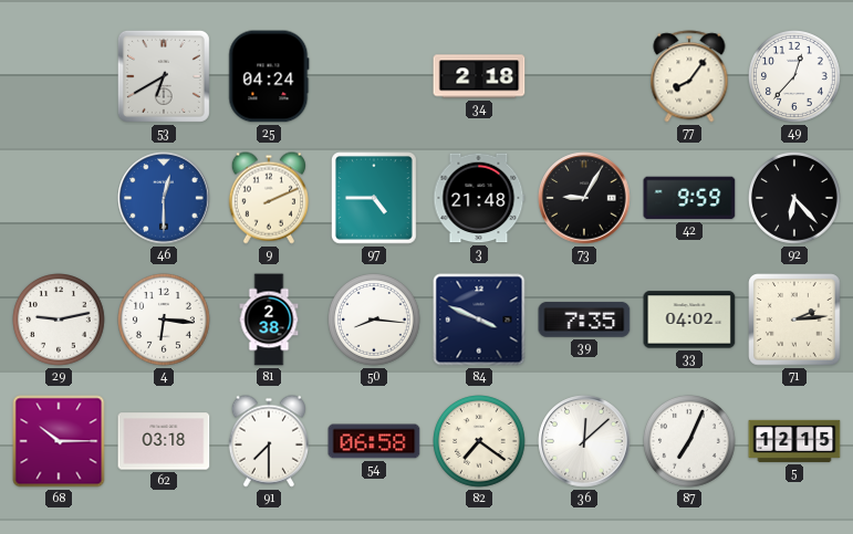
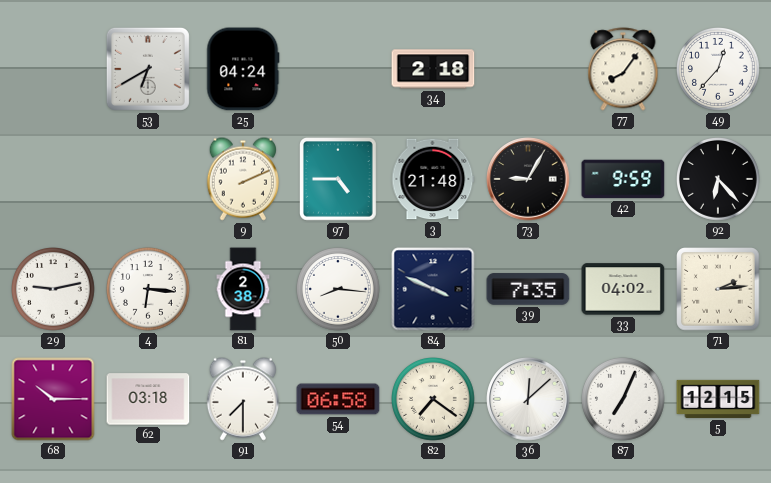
46: 12:30 -> none
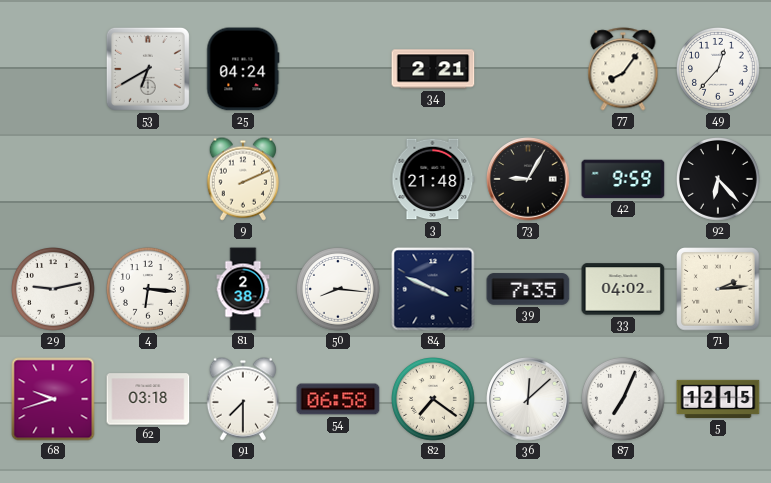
34: 2:18 -> 2:21
97: 4:45 -> none
68: 10:15 -> 9:42
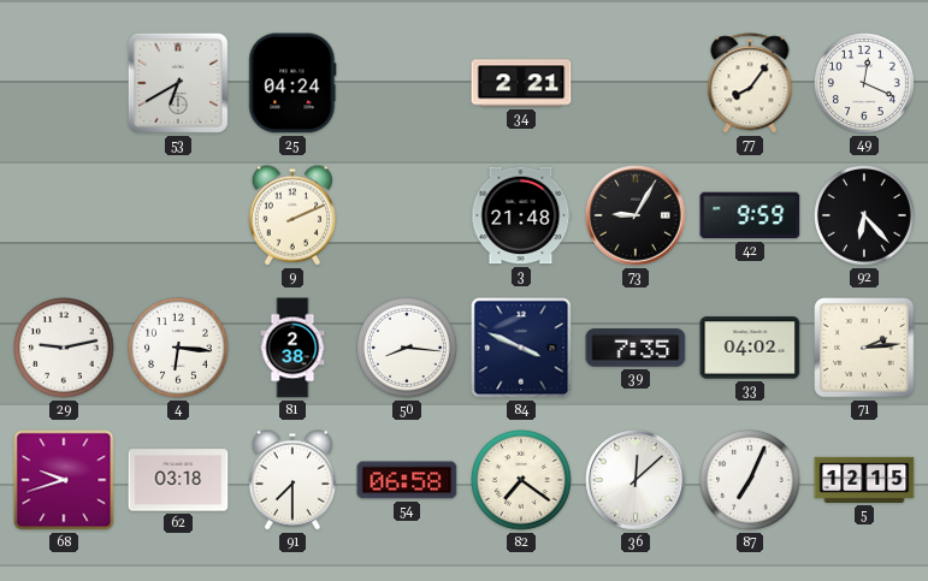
49: 12:37 -> 12:19
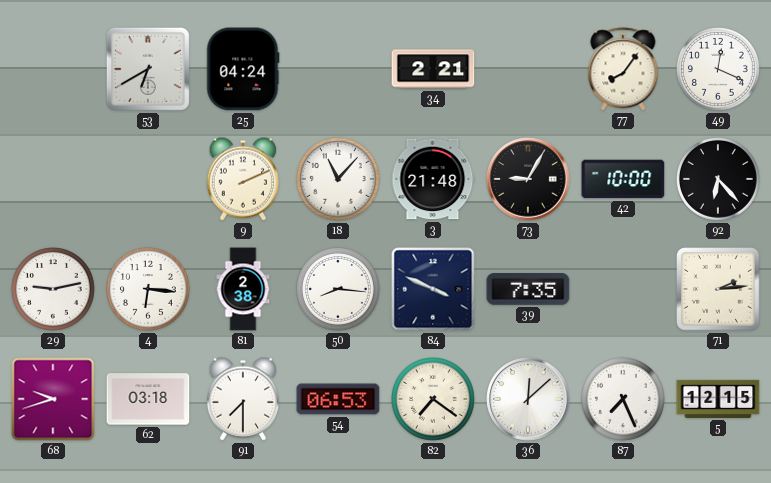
18: none -> 11:07
42: 9:59 -> 10:00
33: 04:02 -> none
54: 06:58 -> 06:53
87: 7:04 -> 7:26
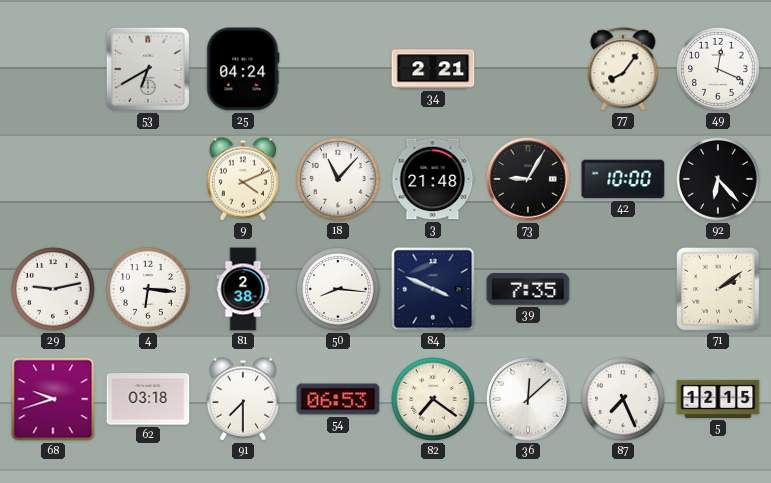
9: 2:11 -> 4:11
71: 2:14 -> 2:09
